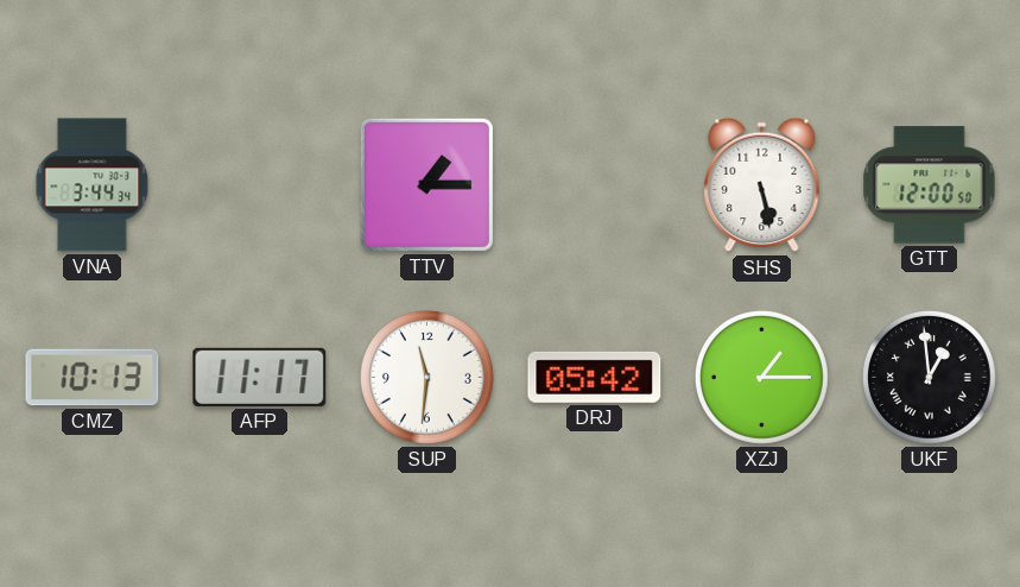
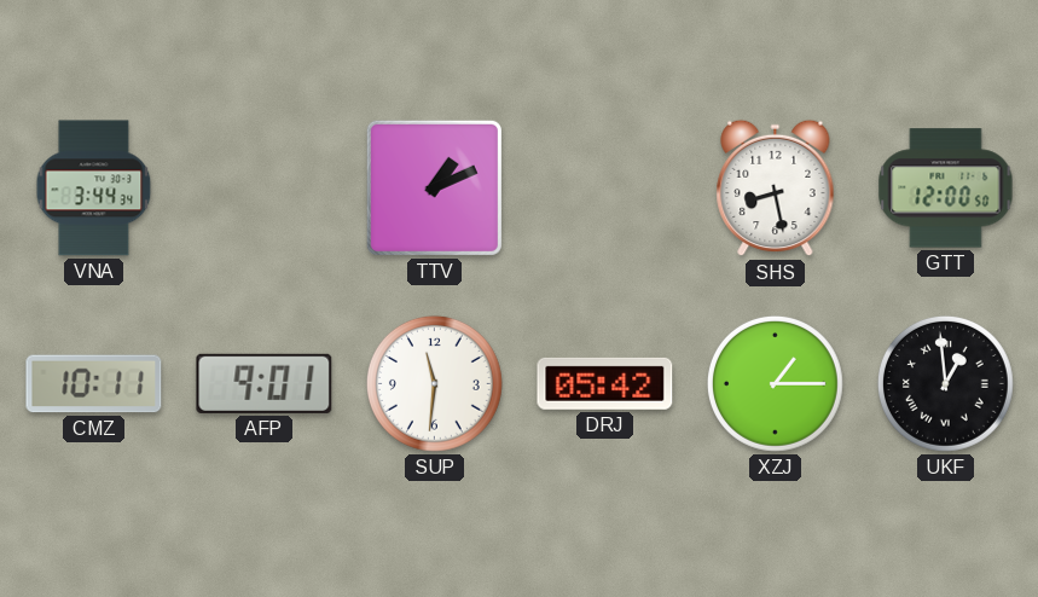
TTV: 1:15 -> 1:11
SHS: 5:28 -> 8:28
CMZ: 10:13 -> 10:11
AFP: 11:17 -> 9:01
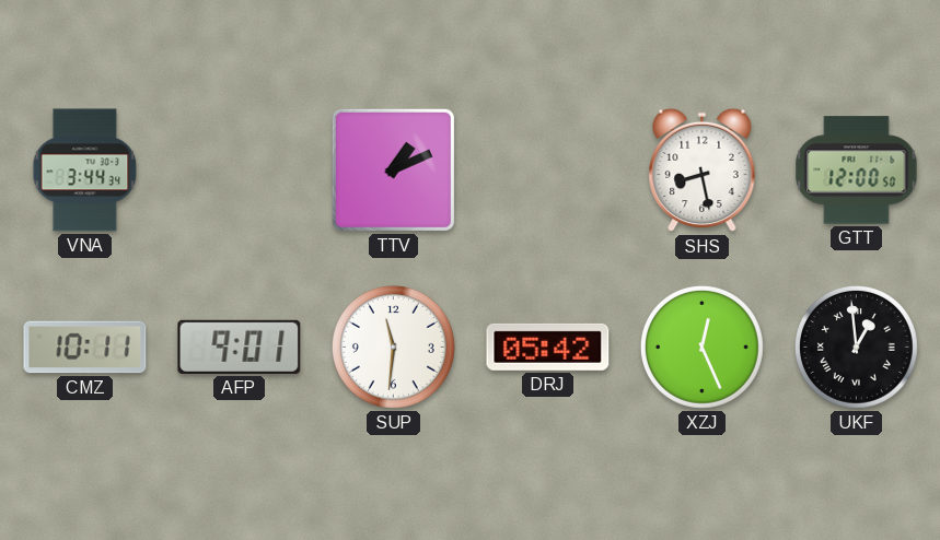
XZJ: 1:15 -> 12:26
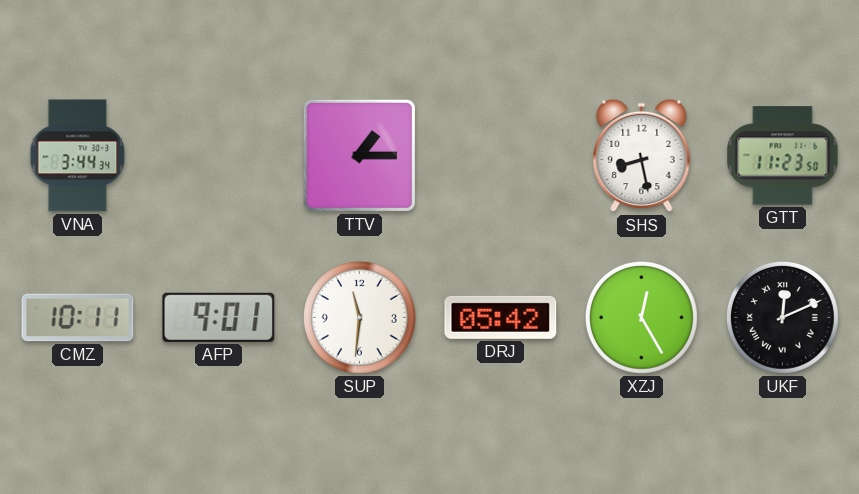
TTV: 1:11 -> 1:15
GTT: 12:00 -> 11:23
XZJ: 12:26 -> 12:25
UKF: 12:59 -> 12:11
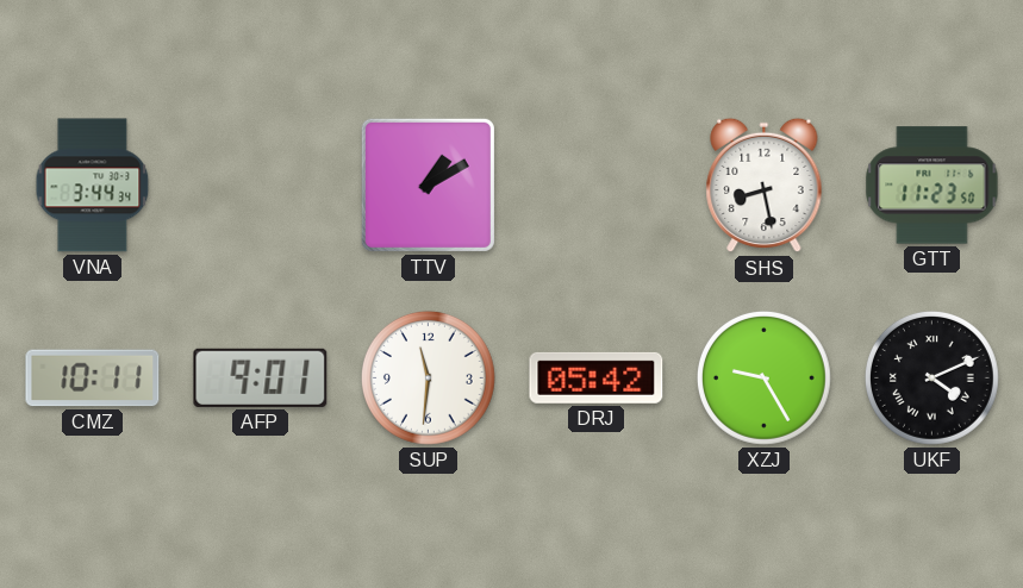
TTV: 1:15 -> 1:10
XZJ: 12:25 -> 9:25
UKF: 12:11 -> 4:11
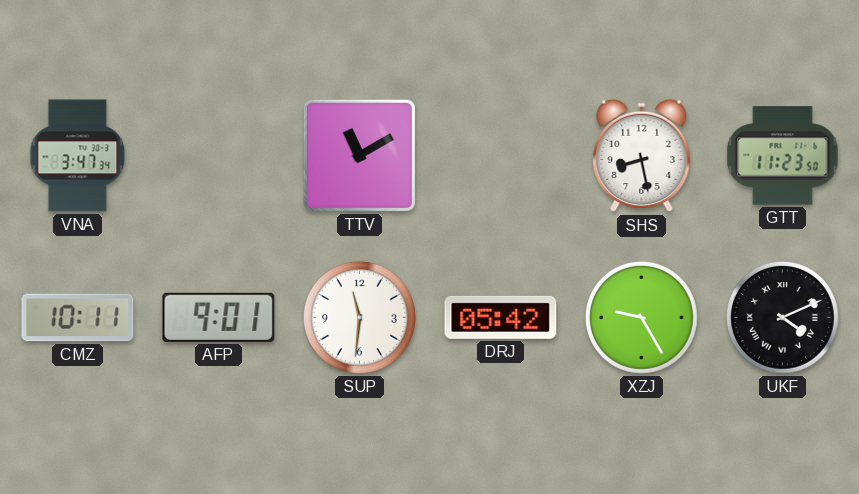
VNA: 3:44 -> 3:47
TTV: 1:10 -> 11:10
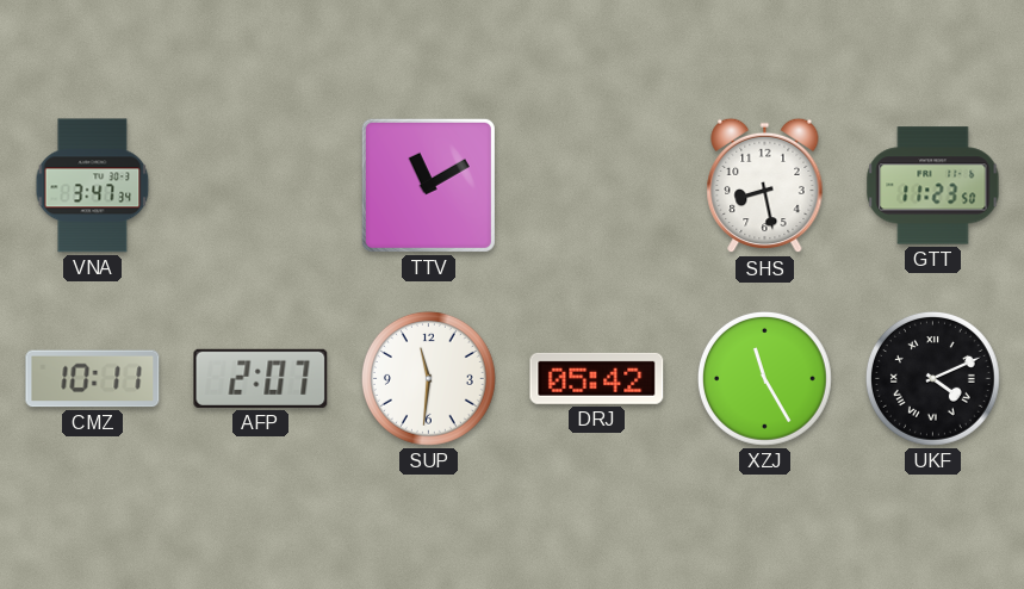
AFP: 9:01 -> 2:07
XZJ: 9:25 -> 11:25
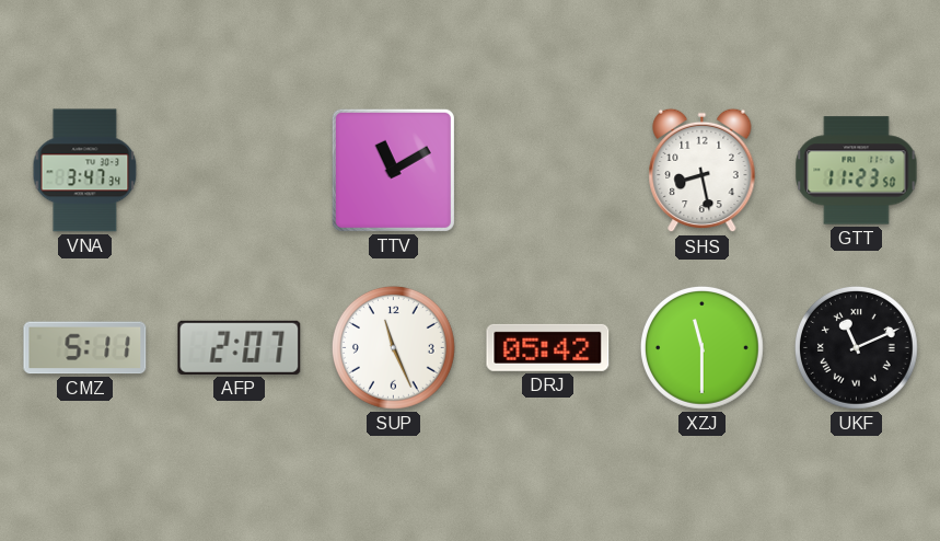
CMZ: 10:11 -> 5:11
SUP: 11:31 -> 11:26
XZJ: 11:25 -> 11:30
UKF: 4:11 -> 11:11
